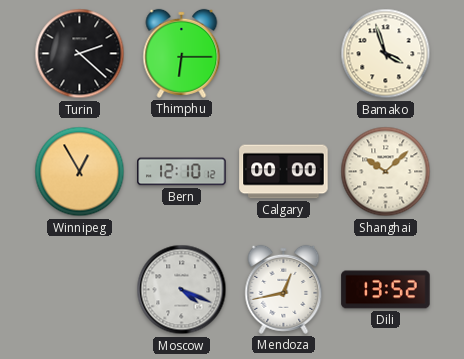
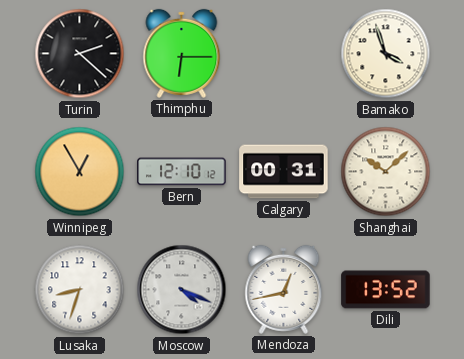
Calgary: 00:00 -> 00:31
Lusaka: none -> 8:33
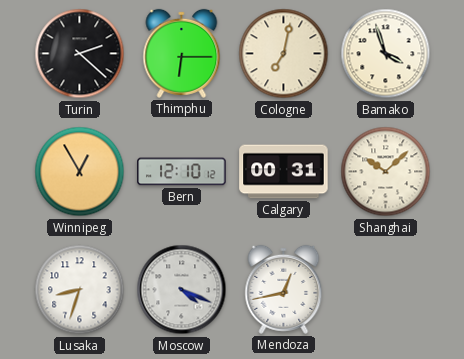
Cologne: none -> 7:02
Dili: 13:52 -> none
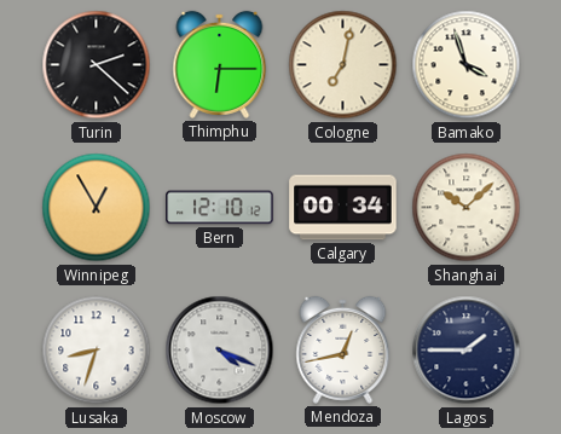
Calgary: 00:31 -> 00:34
Lagos: none -> 1:45
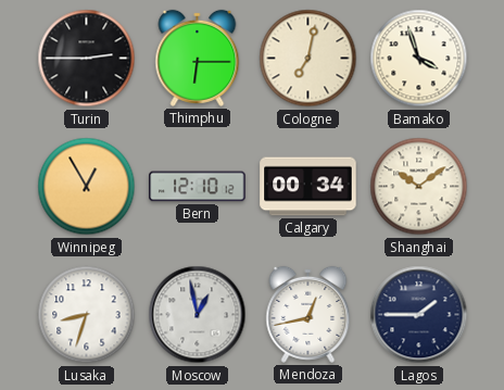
Turin: 2:22 -> 2:45
Shanghai: 10:08 -> 10:09
Moscow: 4:19 -> 12:58
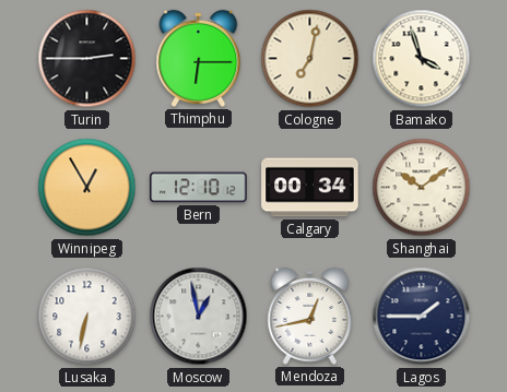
Lusaka: 8:33 -> 6:32
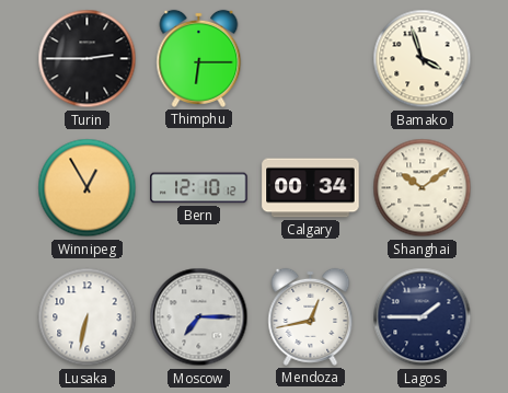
Cologne: 7:02 -> none
Moscow: 12:58 -> 7:15
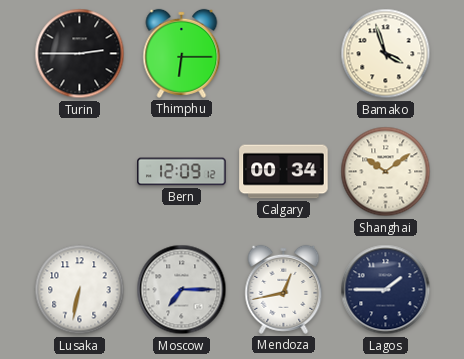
Winnipeg: 12:55 -> none
Bern: 12:10 -> 12:09
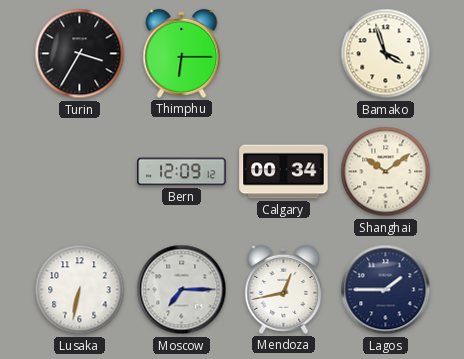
Turin: 2:45 -> 3:35
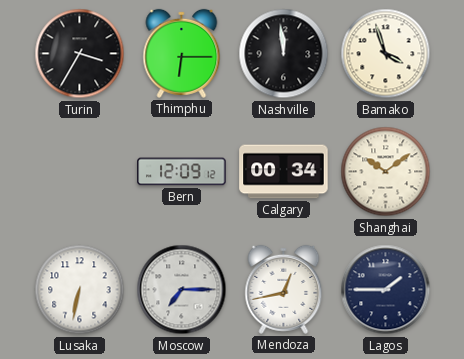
Nashville: none -> 11:59
